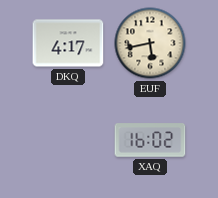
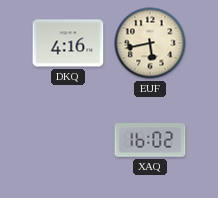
DKQ: 4:17 -> 4:16
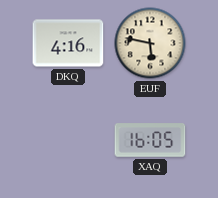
EUF: 5:43 -> 5:47
XAQ: 16:02 -> 16:05
